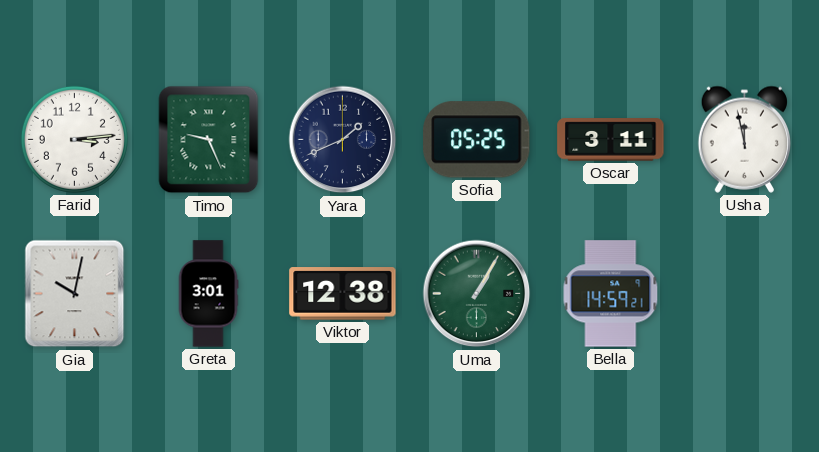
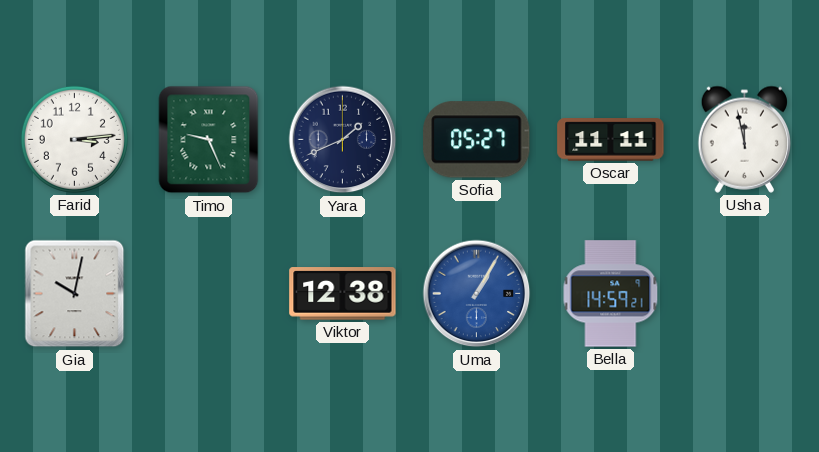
Sofia: 05:25 -> 05:27
Oscar: 3:11 -> 11:11
Greta: 3:01 -> none
Uma dial: green -> blue
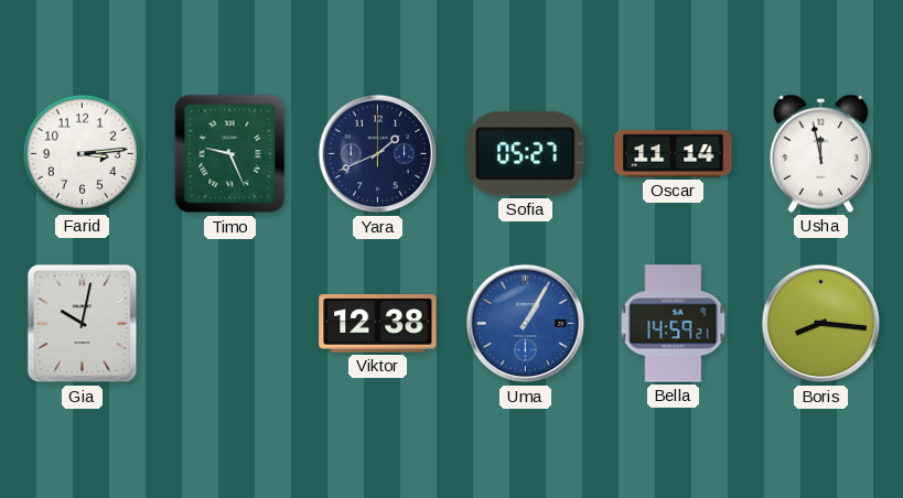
Oscar: 11:11 -> 11:14
Boris: none -> 8:16
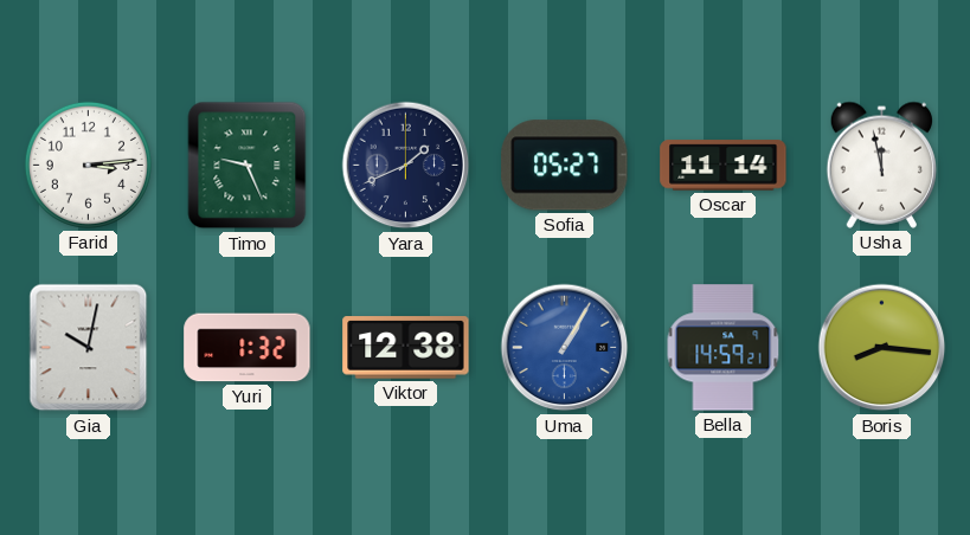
Yuri: none -> 1:32
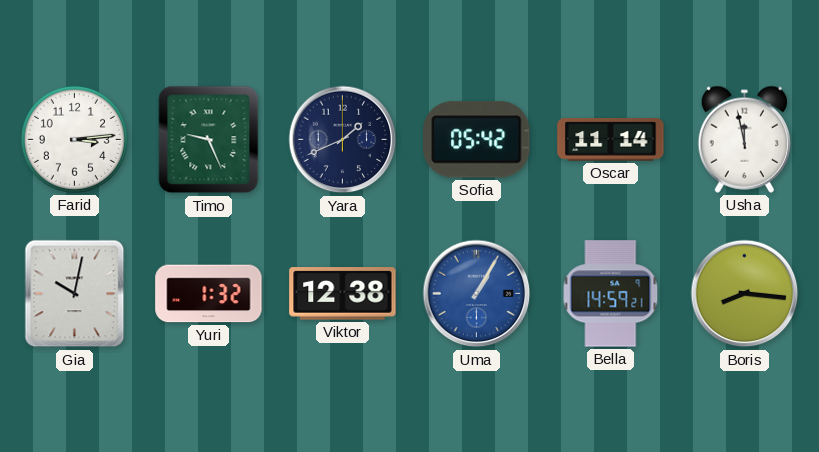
Sofia: 05:27 -> 05:42
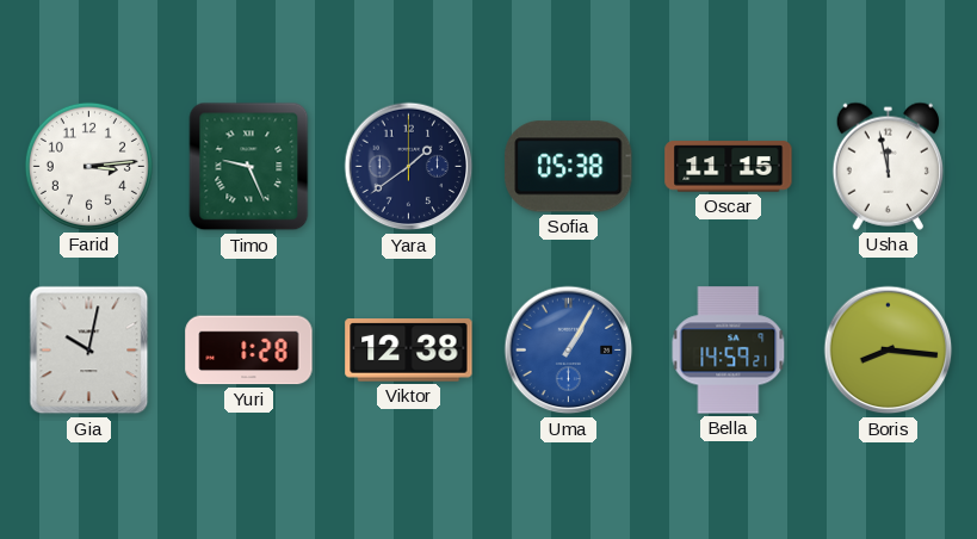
Yara: 1:41 -> 1:39
Sofia: 05:42 -> 05:38
Oscar: 11:14 -> 11:15
Yuri: 1:32 -> 1:28
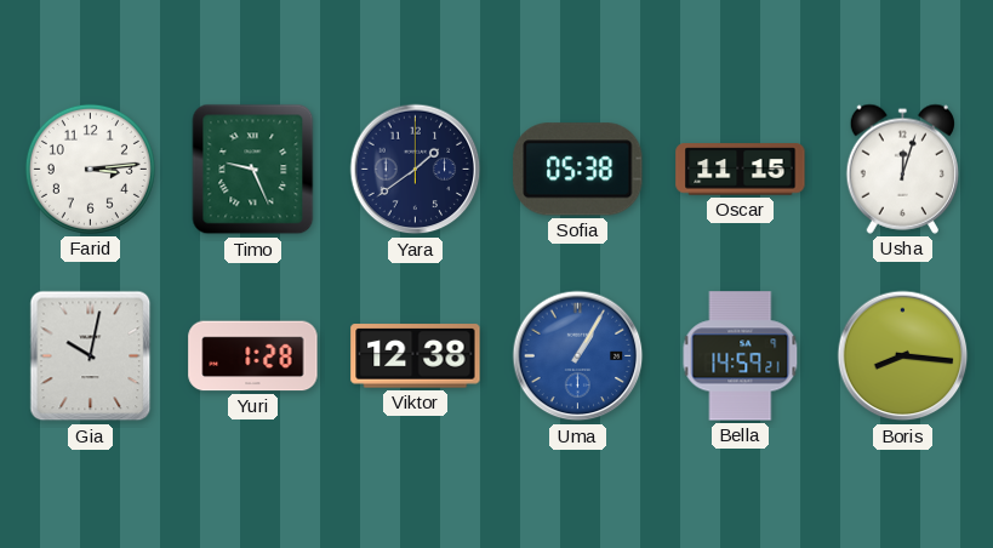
Usha: 11:58 -> 12:03
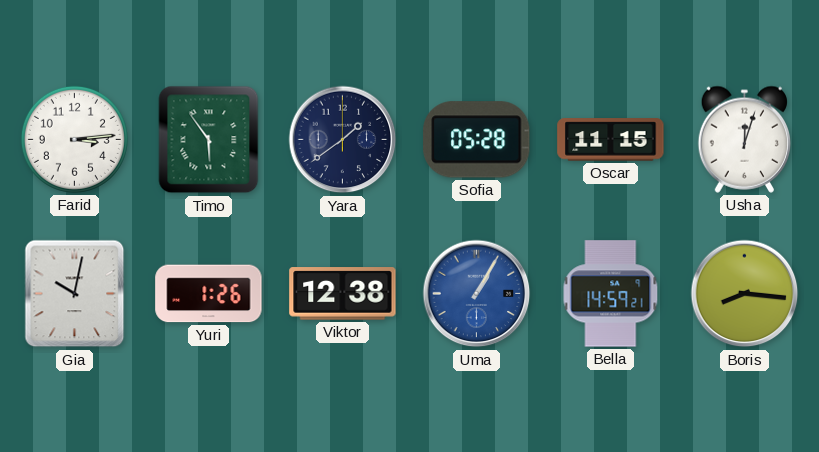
Timo: 9:26 -> 5:54
Sofia: 05:38 -> 05:28
Yuri: 1:28 -> 1:26
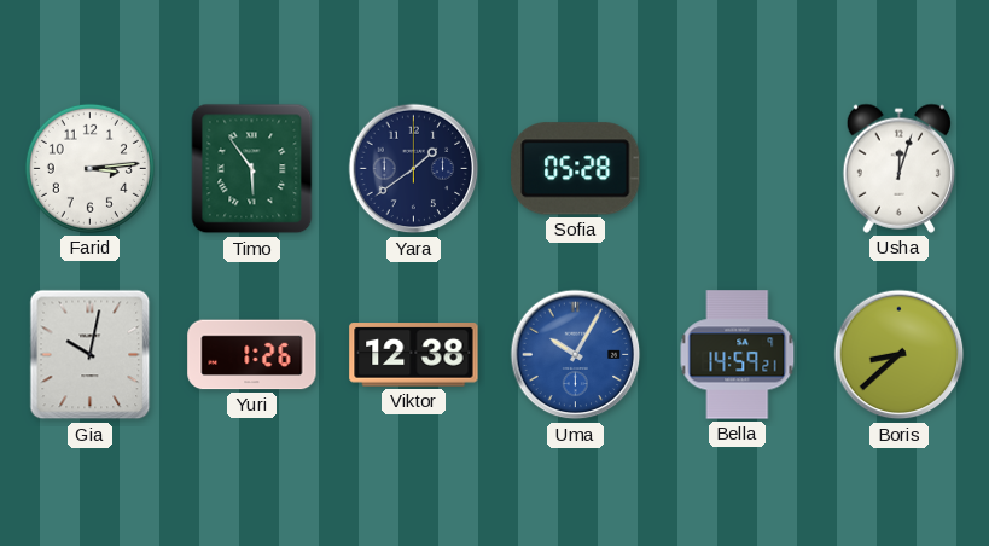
Oscar: 11:15 -> none
Uma: 1:05 -> 10:05
Boris: 8:16 -> 8:38
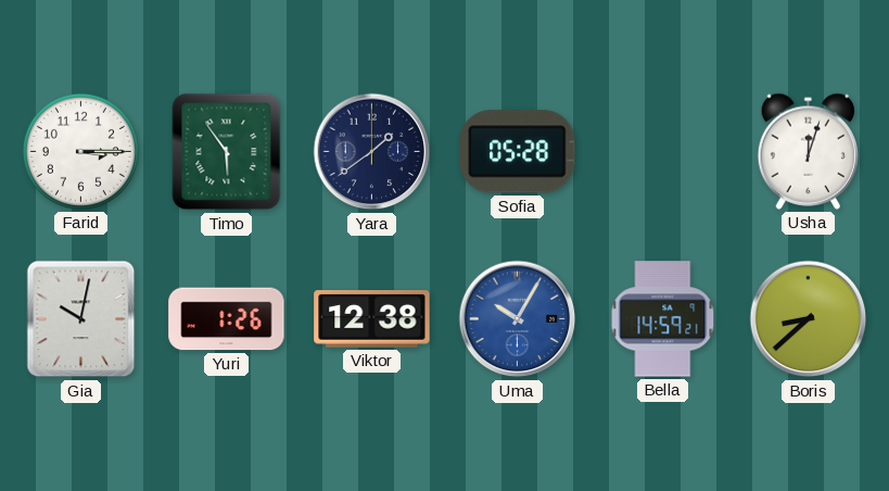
Farid: 3:14 -> 3:15
